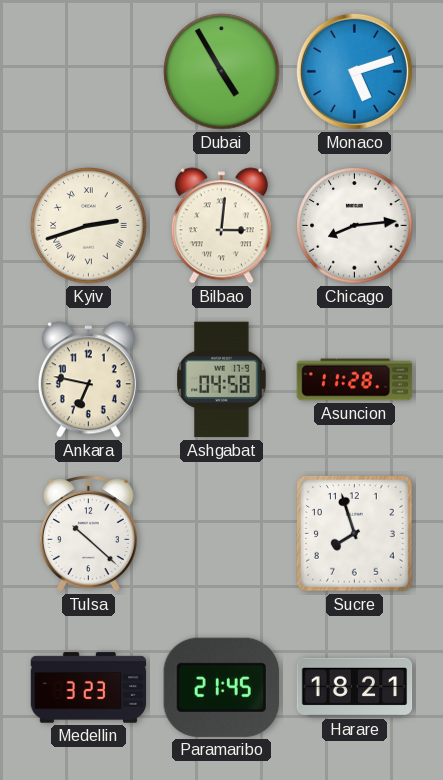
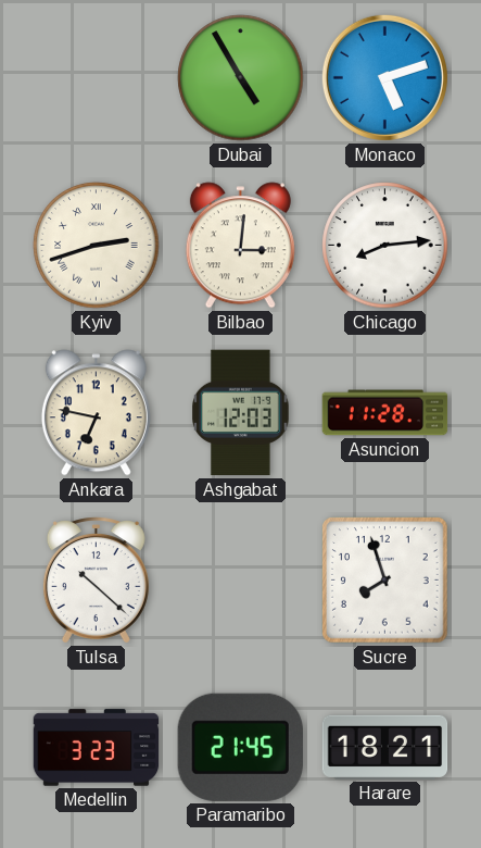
Ashgabat: 04:58 -> 12:03
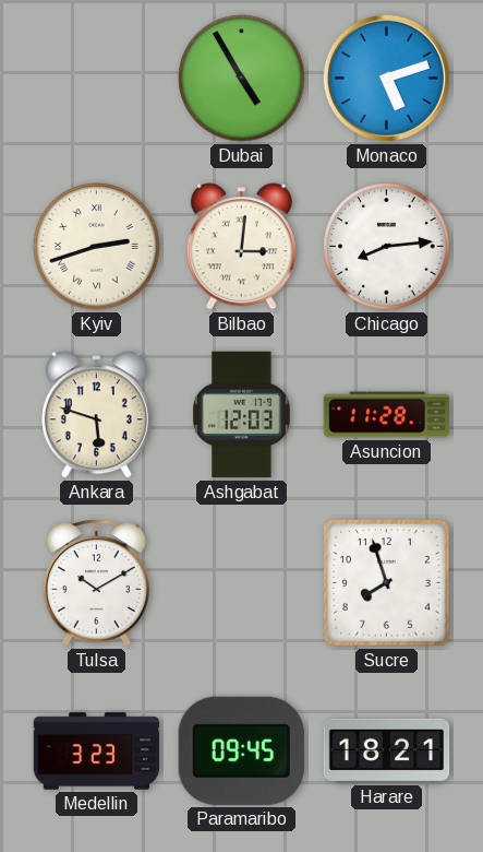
Ankara: 6:47 -> 5:48
Tulsa: 10:22 -> 10:10
Paramaribo: 21:45 -> 09:45
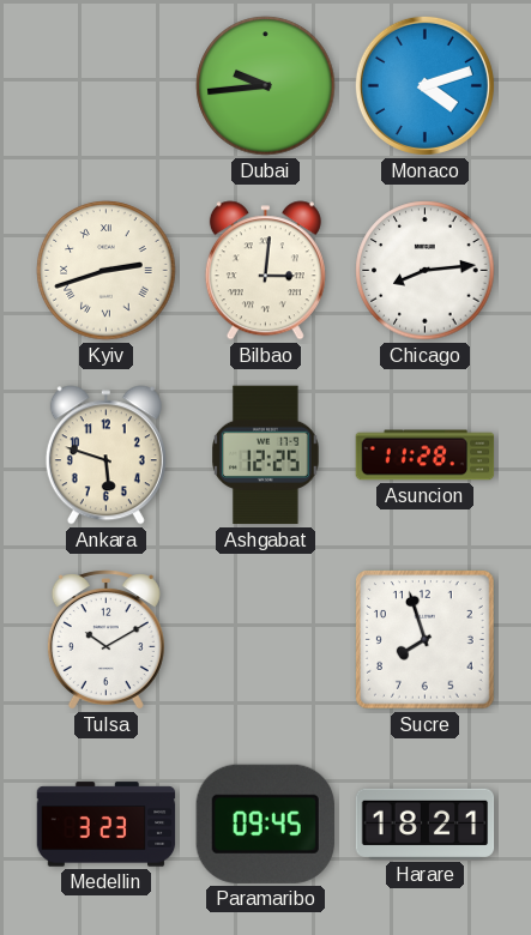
Dubai: 4:55 -> 9:44
Monaco: 5:12 -> 4:12
Ashgabat: 12:03 -> 12:25
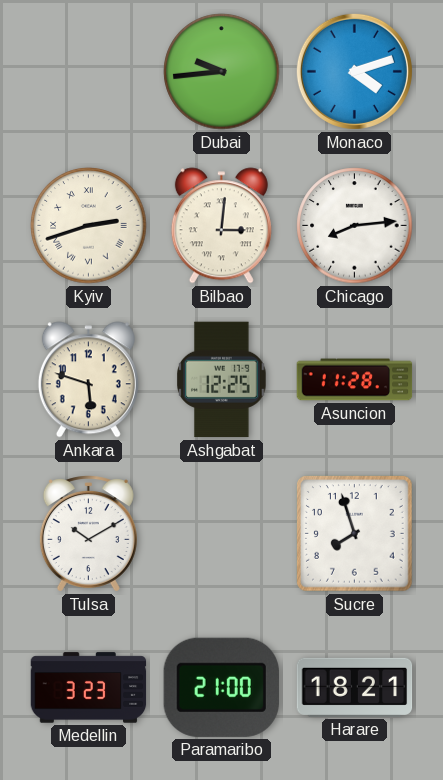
Paramaribo: 09:45 -> 21:00
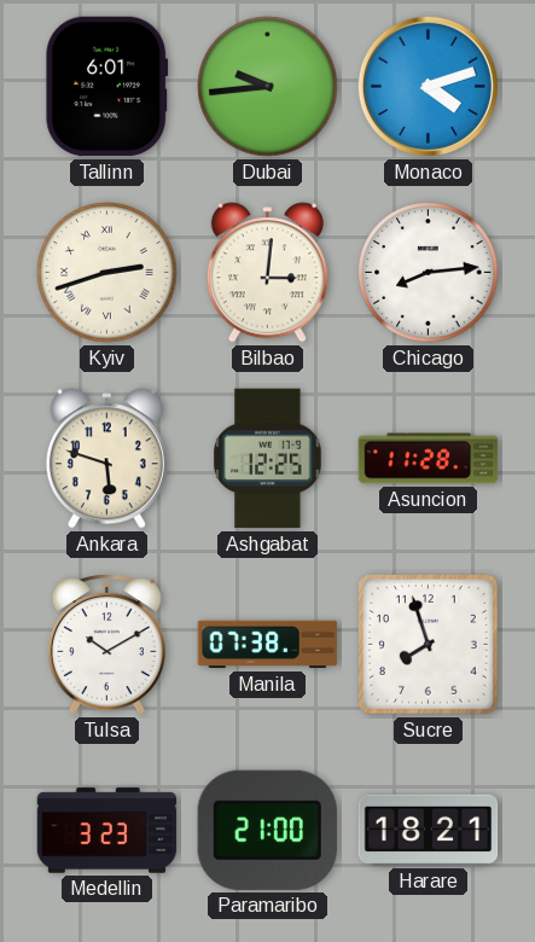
Tallinn: none -> 6:01
Manila: none -> 07:38
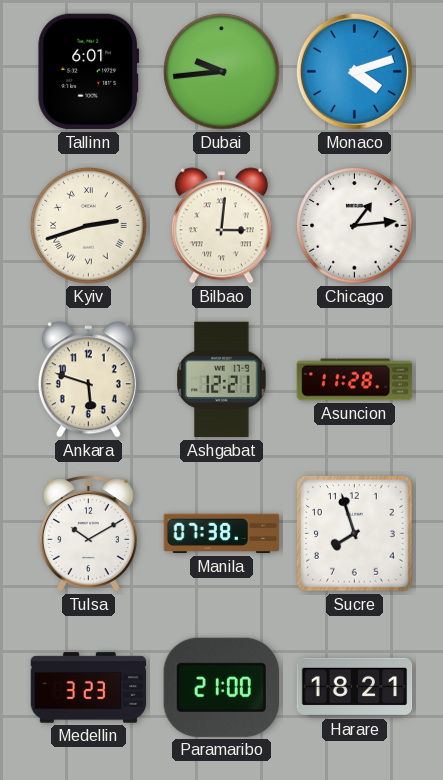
Chicago: 8:14 -> 1:14
Ashgabat: 12:25 -> 12:21
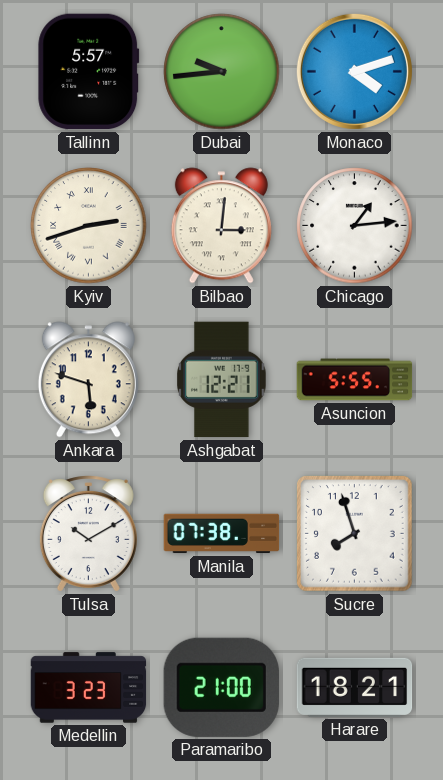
Tallinn: 6:01 -> 5:57
Asuncion: 11:28 -> 5:55
